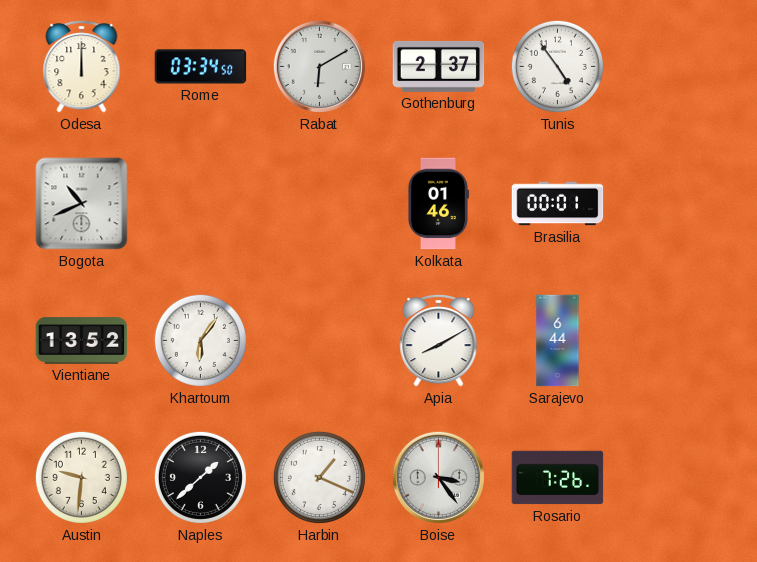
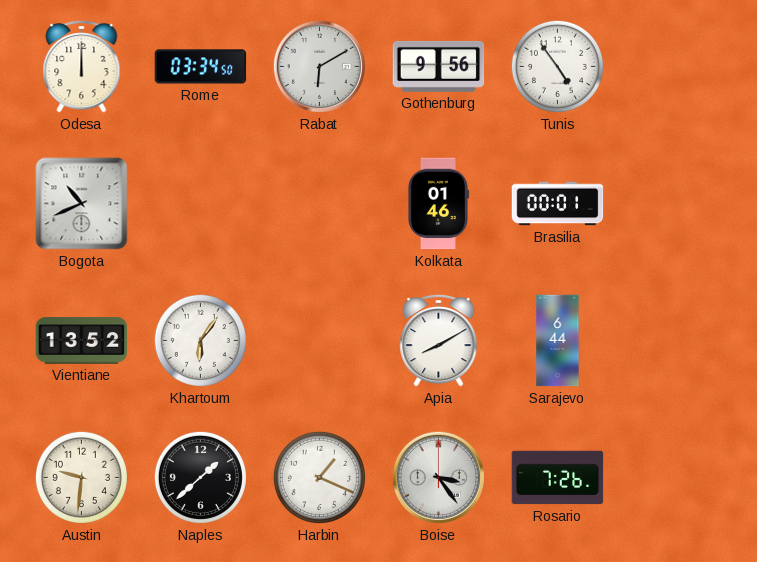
Gothenburg: 2:37 -> 9:56
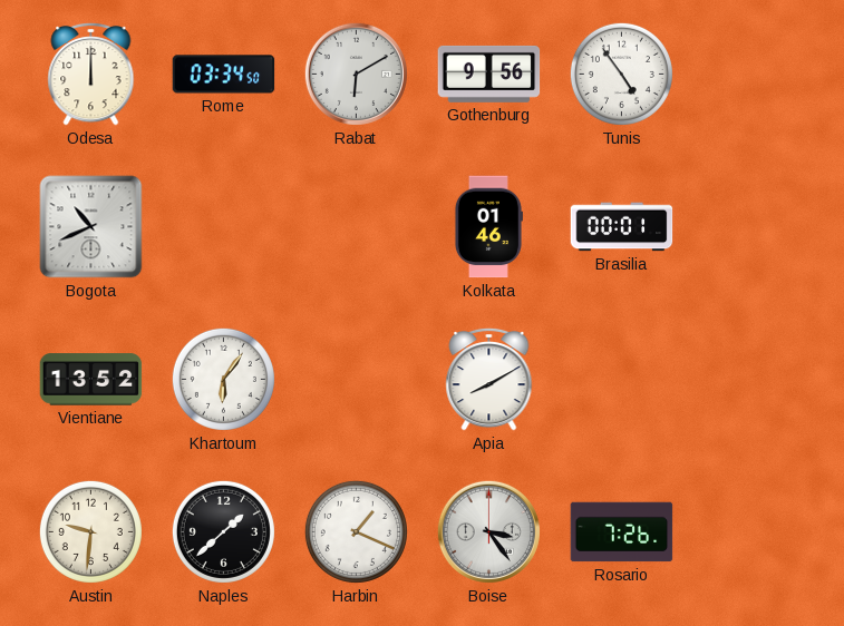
Sarajevo: 6:44 -> none
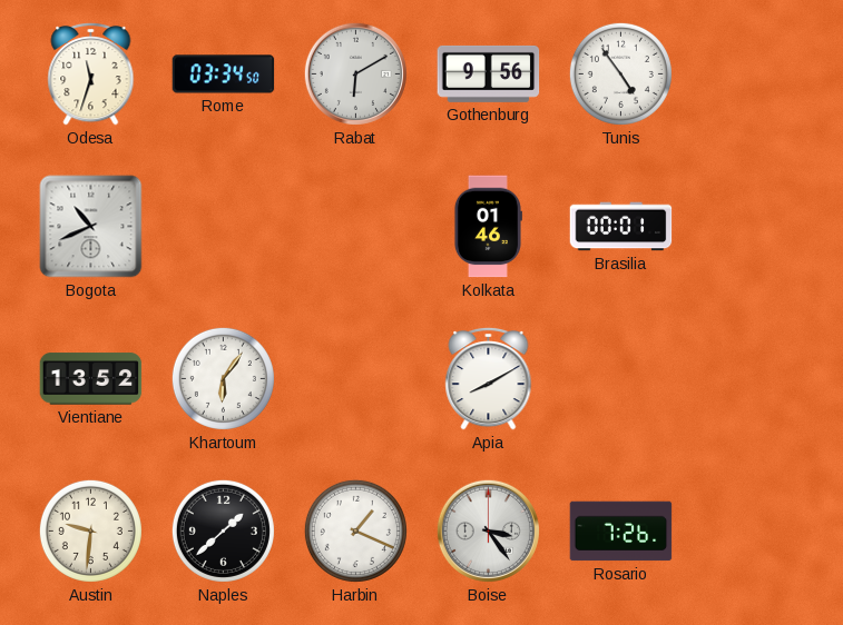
Odesa: 12:00 -> 11:33
